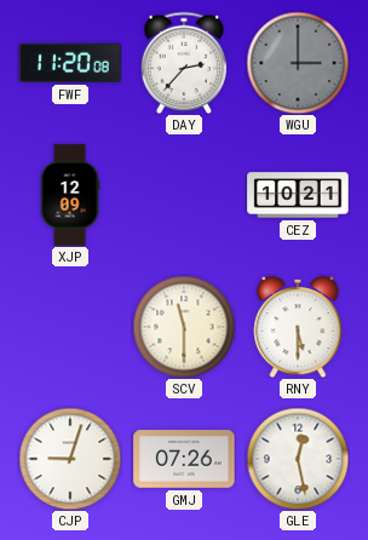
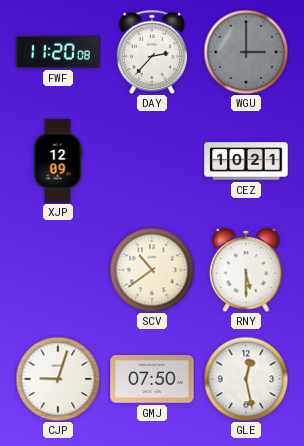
SCV: 11:30 -> 10:39
GMJ: 07:26 -> 07:50
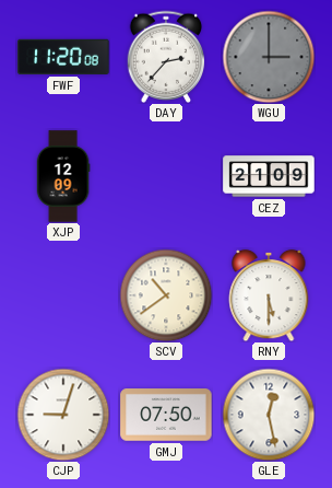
CEZ: 10:21 -> 21:09
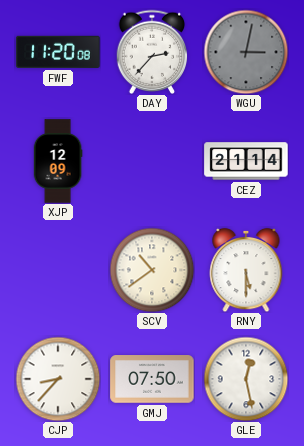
WGU: 3:00 -> 3:02
CEZ: 21:09 -> 21:14
CJP: 9:03 -> 8:37
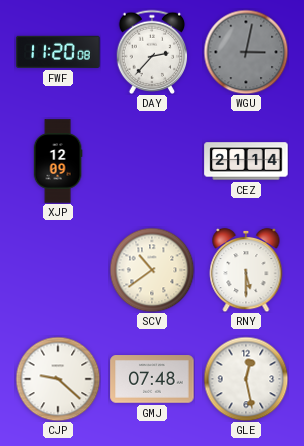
CJP: 8:37 -> 9:22
GMJ: 07:50 -> 07:48
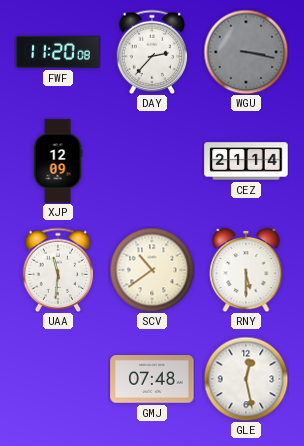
WGU: 3:02 -> 3:17
UAA: none -> 11:31
CJP: 9:22 -> none
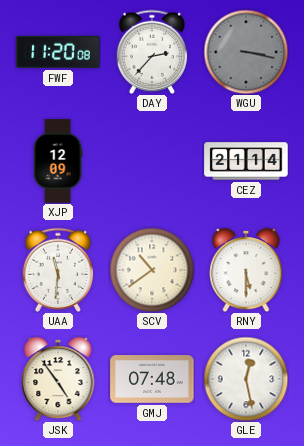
JSK: none -> 4:54
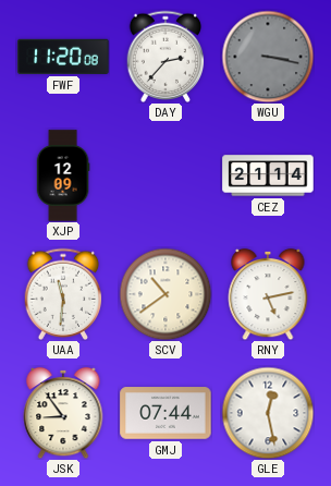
RNY: 5:30 -> 5:13
JSK: 4:54 -> 8:54
GMJ: 07:48 -> 07:44
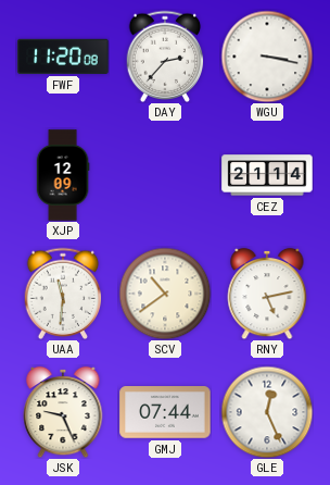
WGU dial: grey -> white
JSK: 8:54 -> 9:26
GLE: 12:28 -> 12:26
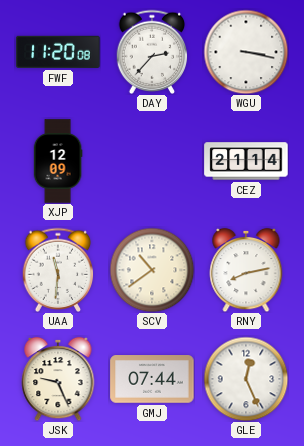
RNY: 5:13 -> 8:13
